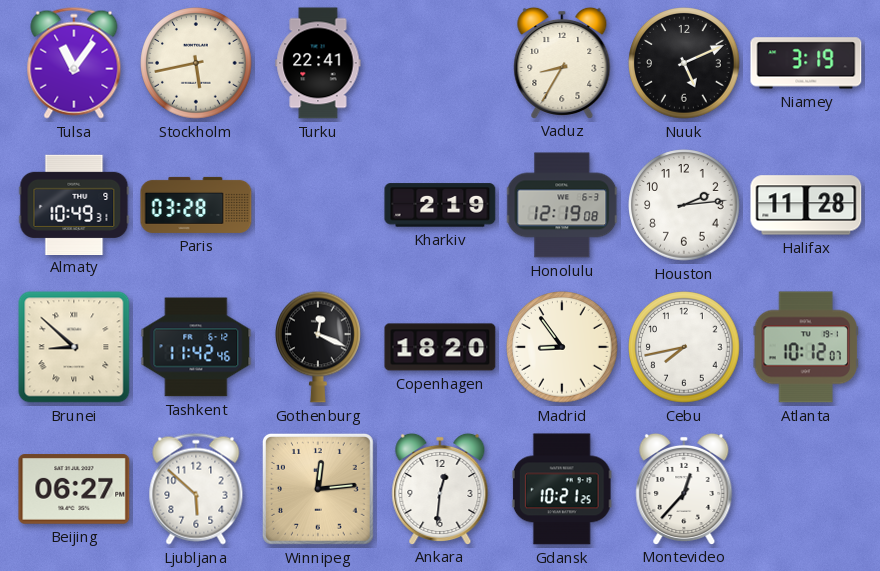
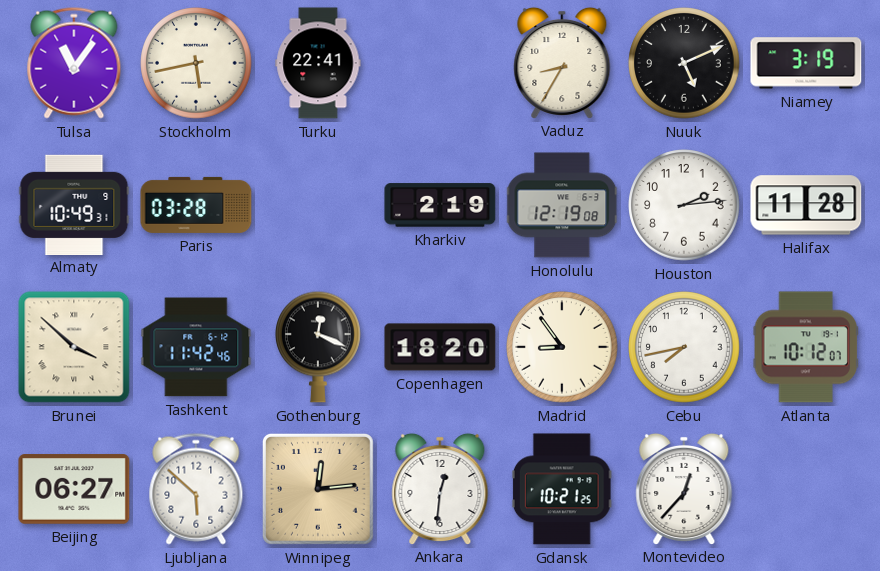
Brunei: 8:52 -> 3:52
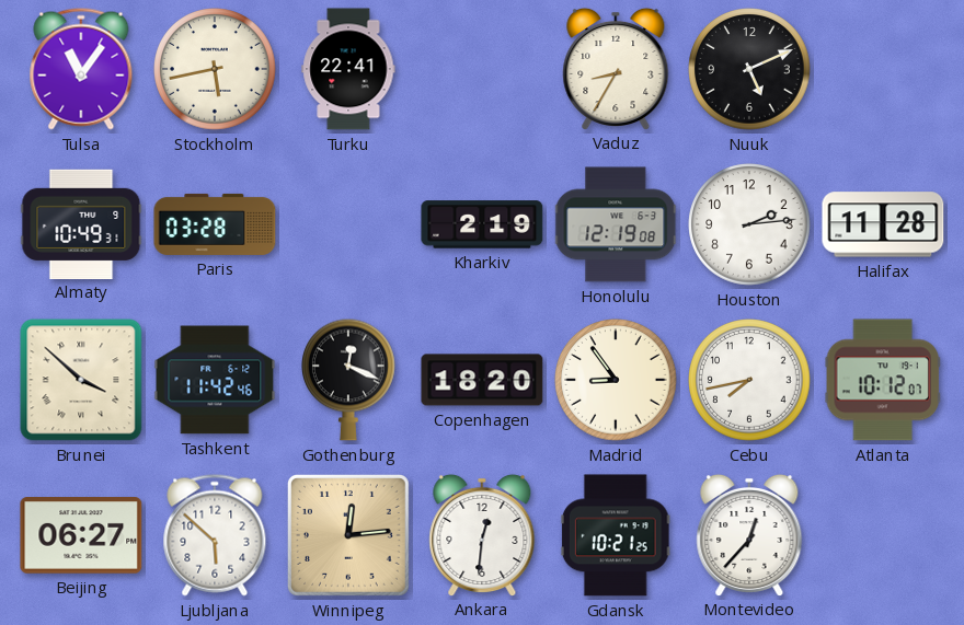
Niamey: 3:19 -> none
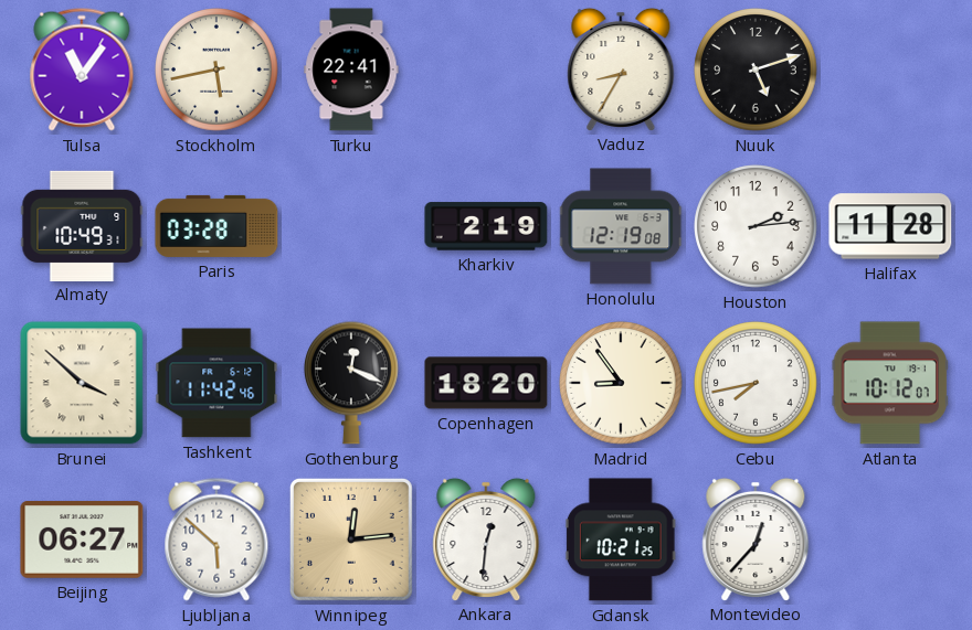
Nuuk: 5:11 -> 5:12
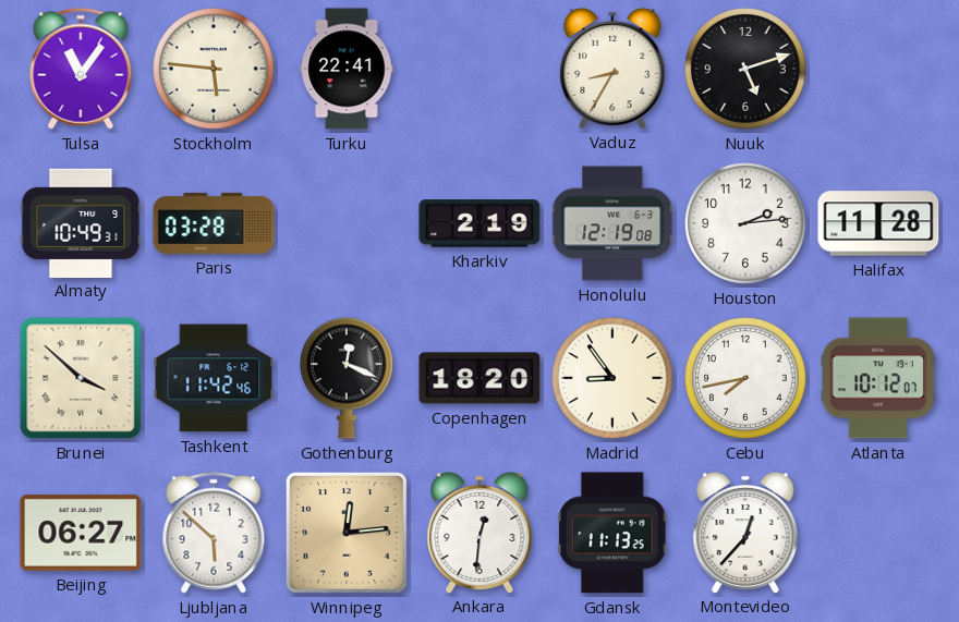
Stockholm: 5:43 -> 5:46
Gdansk: 10:21 -> 11:13
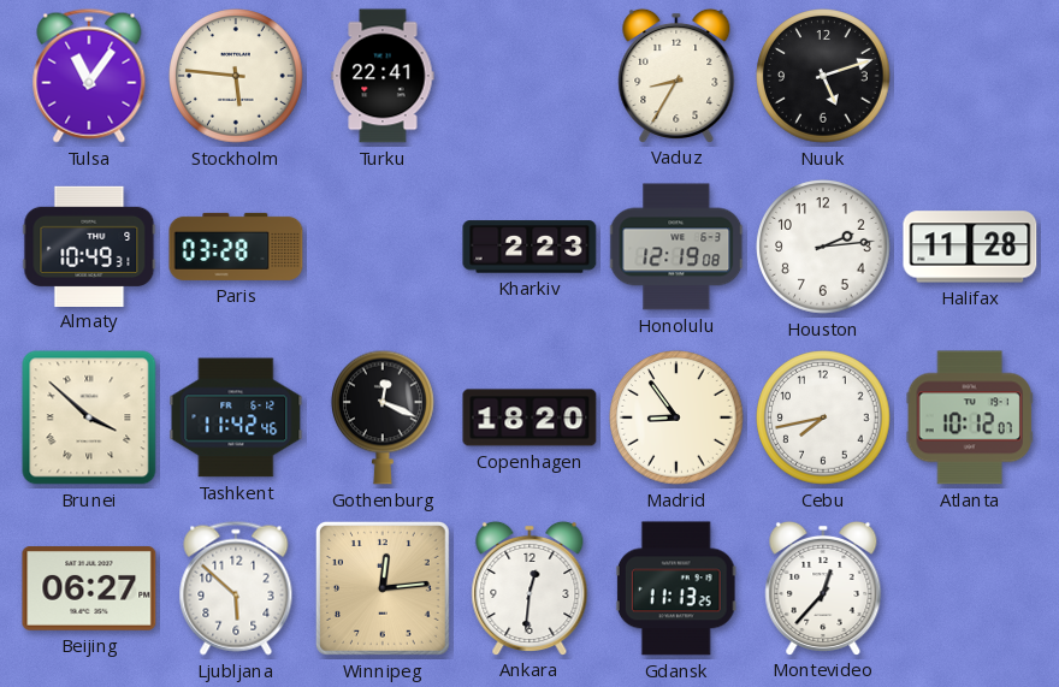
Kharkiv: 2:19 -> 2:23
